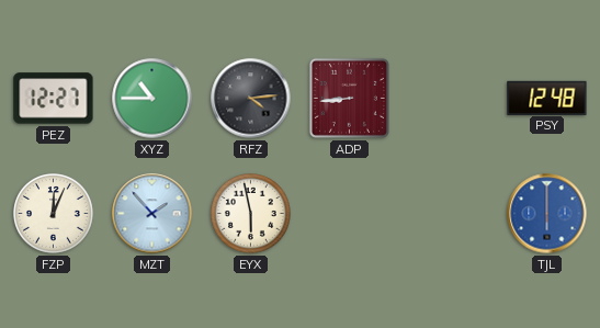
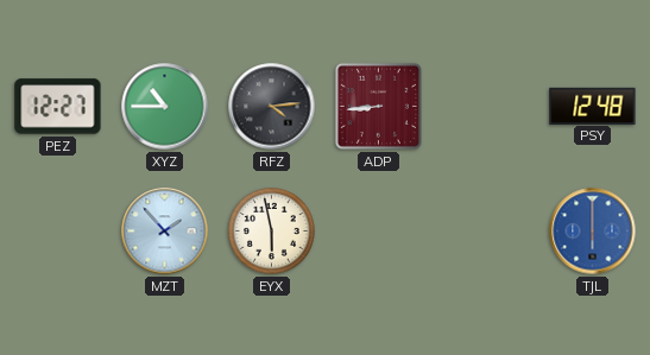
FZP: 12:04 -> none
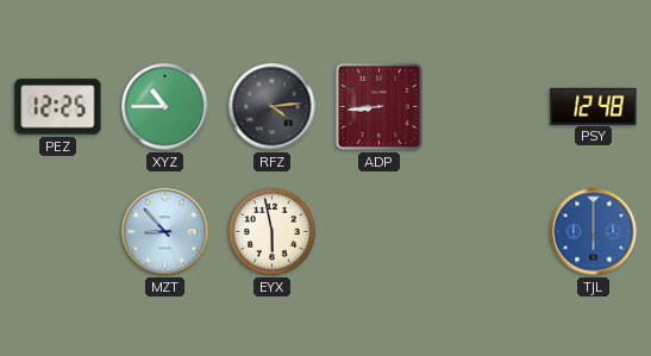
PEZ: 12:27 -> 12:25
MZT: 1:53 -> 8:53
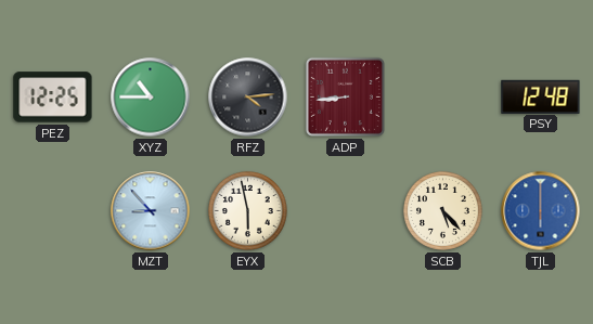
SCB: none -> 5:23
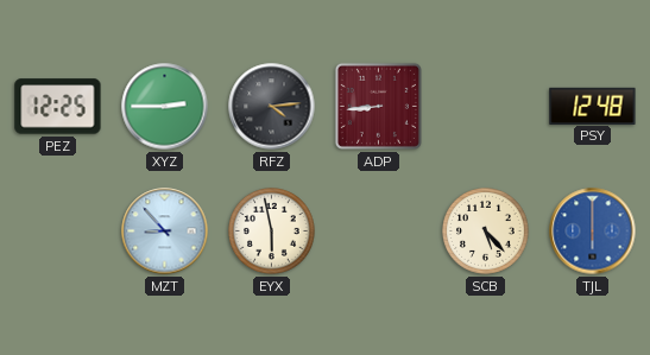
XYZ: 10:45 -> 2:45
